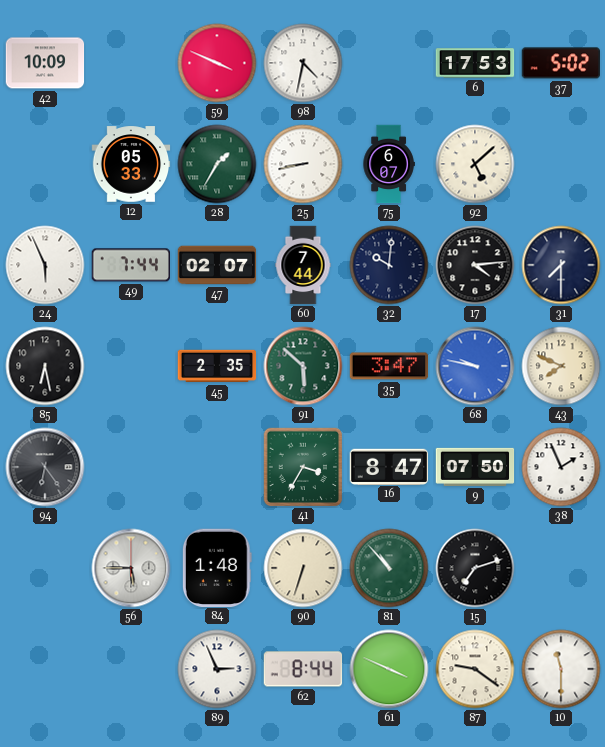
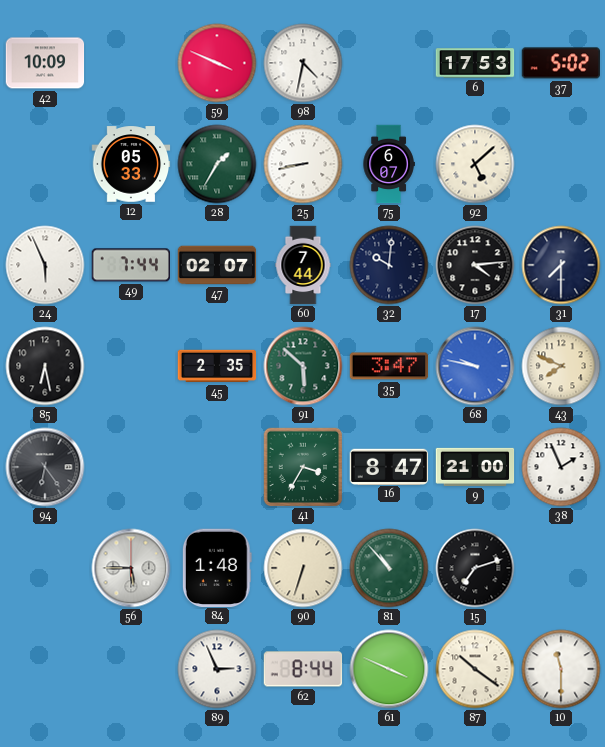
9: 07:50 -> 21:00
87: 9:21 -> 10:21
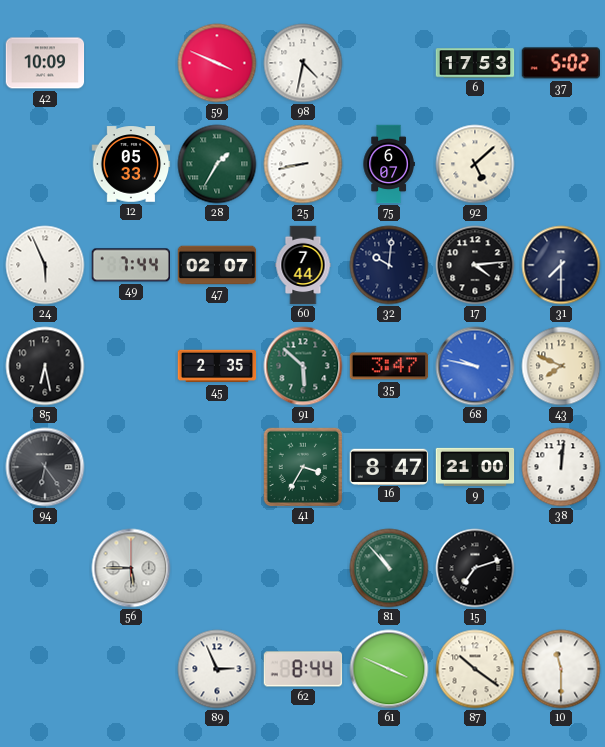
38: 1:56 -> 12:01
84: 1:48 -> none
90: 6:33 -> none
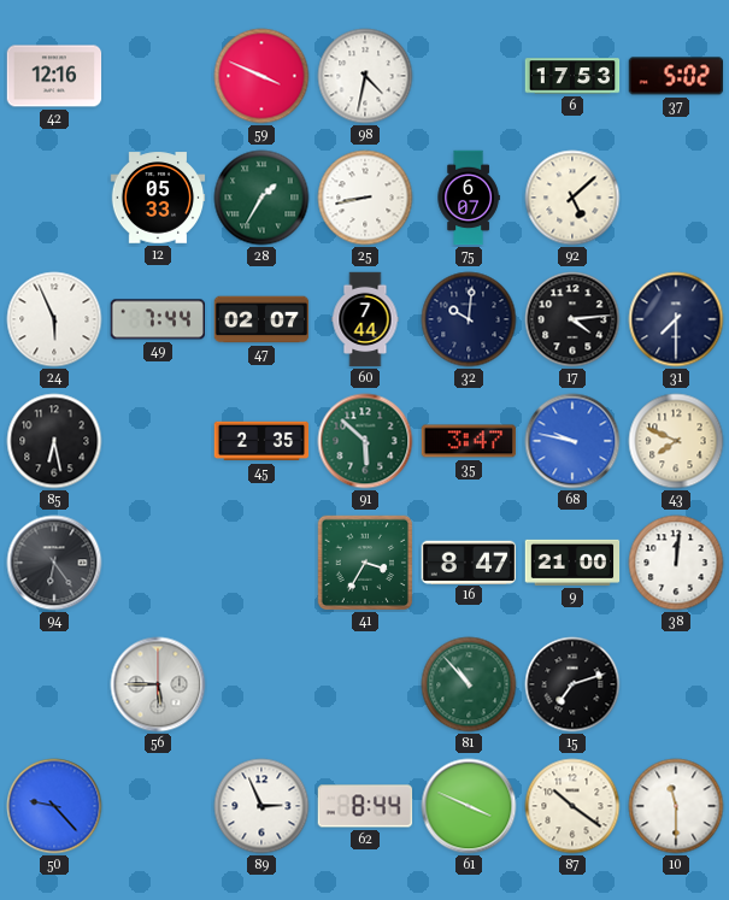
42: 10:09 -> 12:16
50: none -> 9:23
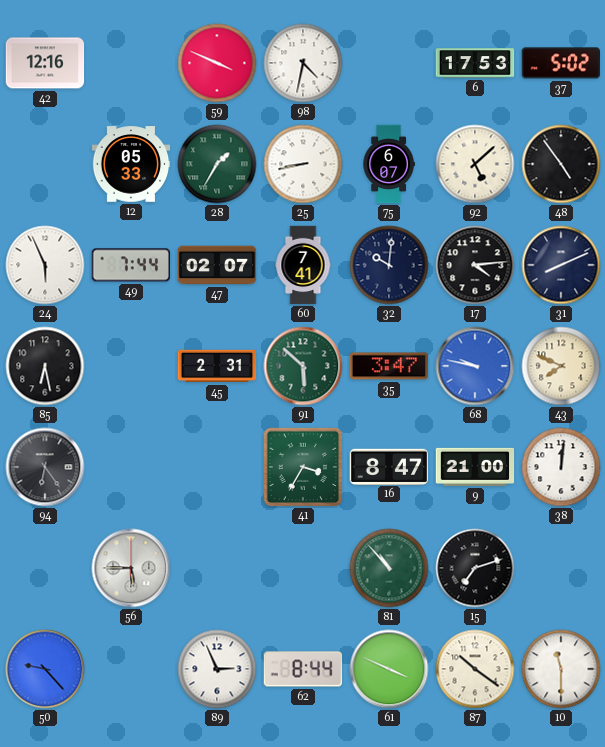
48: none -> 4:54
60: 7:44 -> 7:41
31: 7:30 -> 8:11
45: 2:35 -> 2:31
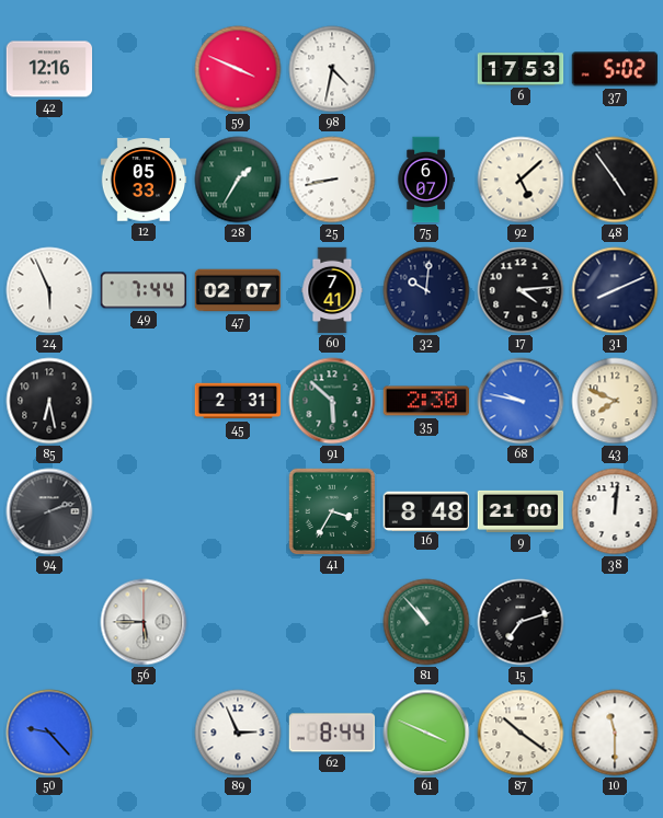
35: 3:47 -> 2:30
94: 6:24 -> 2:12
16: 8:47 -> 8:48
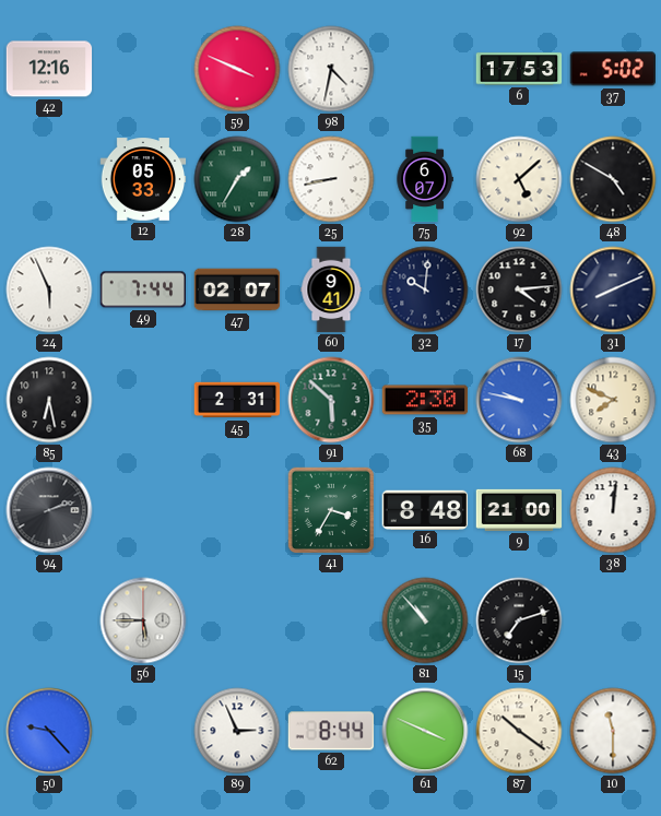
48: 4:54 -> 4:50
60: 7:41 -> 9:41
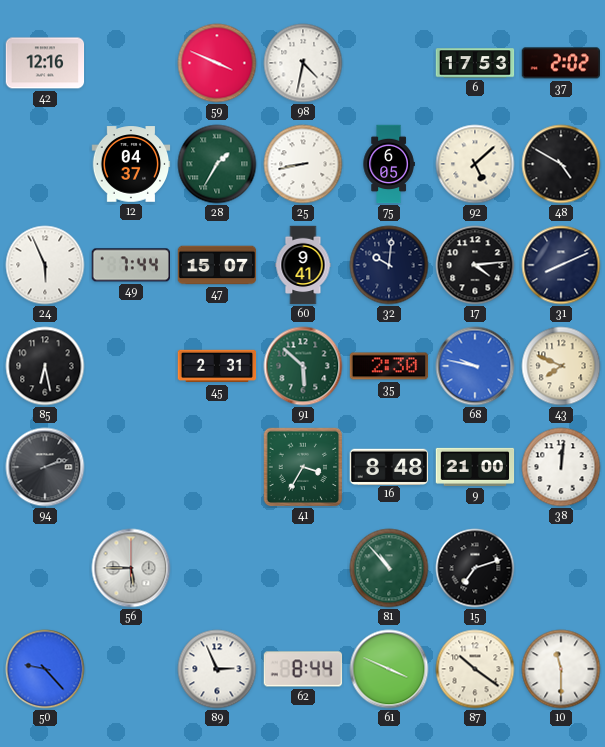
37: 5:02 -> 2:02
12: 05:33 -> 04:37
75: 6:07 -> 6:05
47: 02:07 -> 15:07
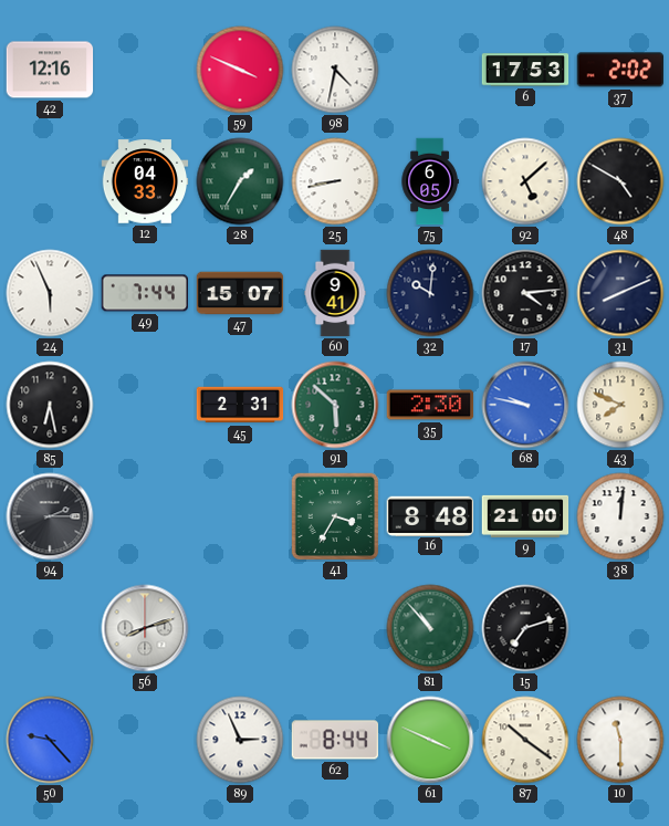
12: 04:37 -> 04:33
94: 2:12 -> 2:15
56: 5:45 -> 8:12
